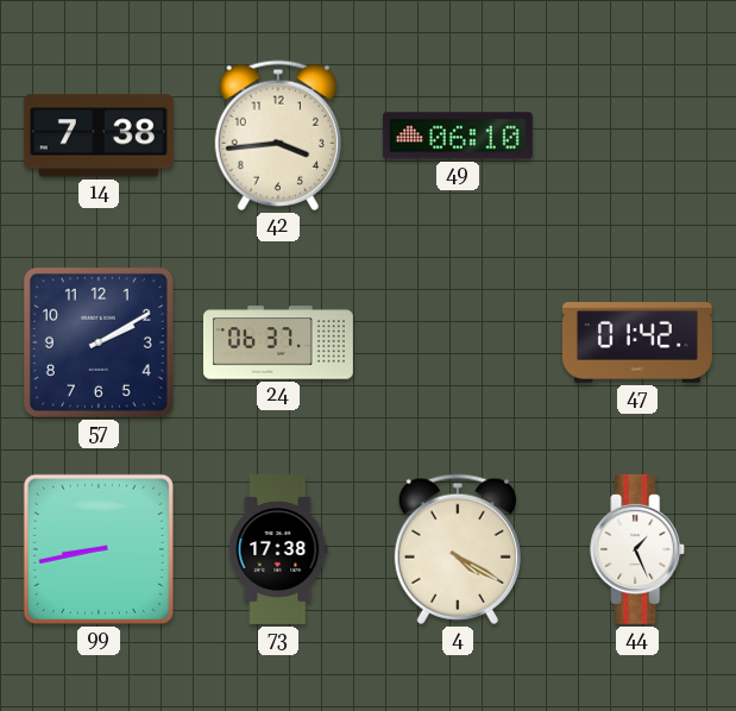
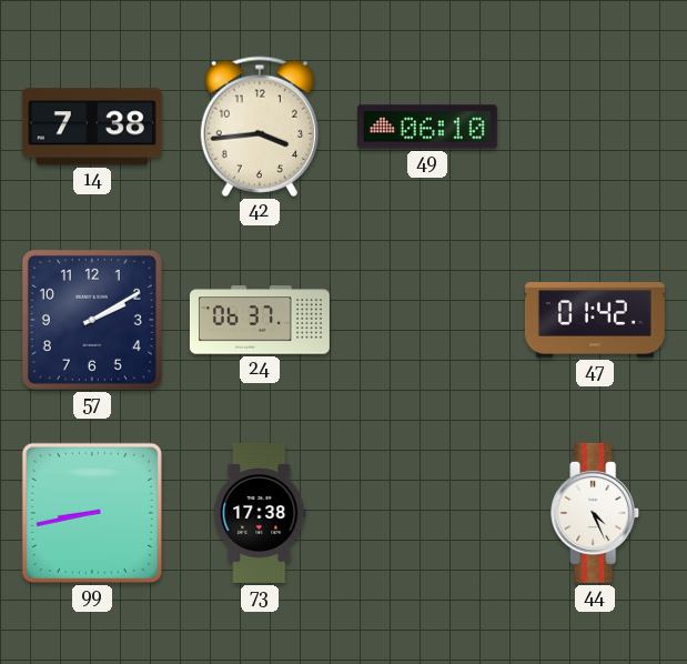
4: 4:20 -> none
44: 1:26 -> 4:26
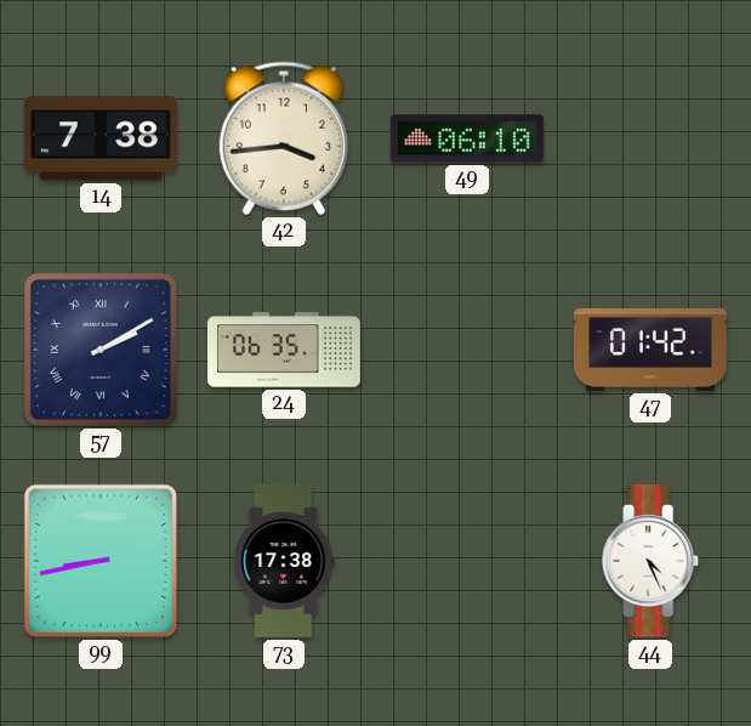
57 numerals: Arabic -> Roman
24: 06:37 -> 06:35
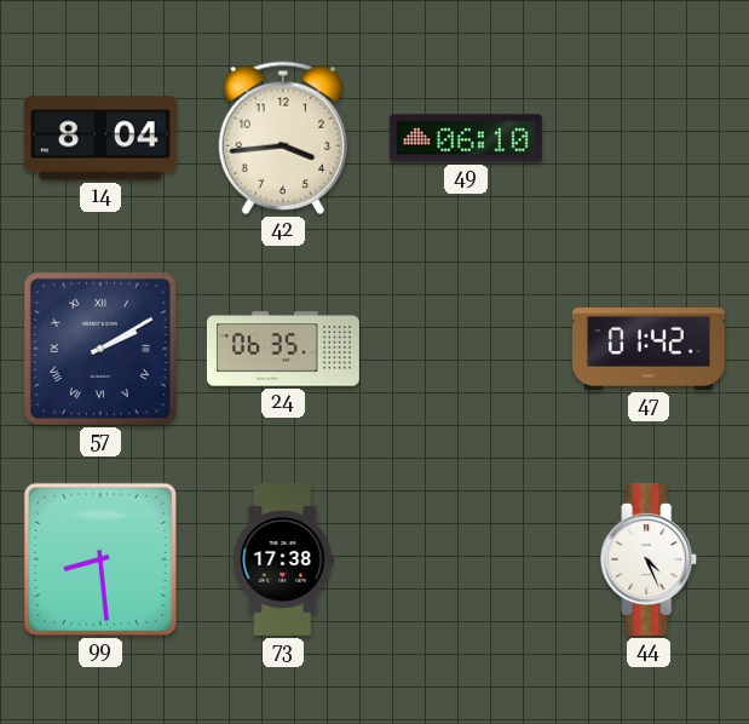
14: 7:38 -> 8:04
99: 8:43 -> 8:29
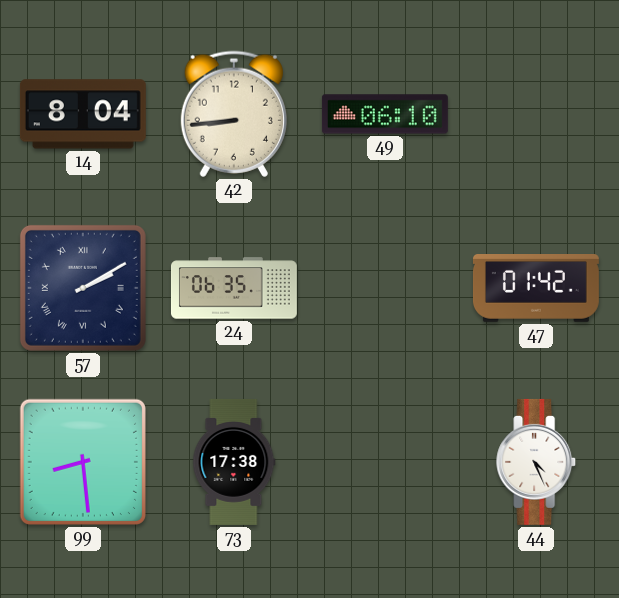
42: 3:44 -> 8:44
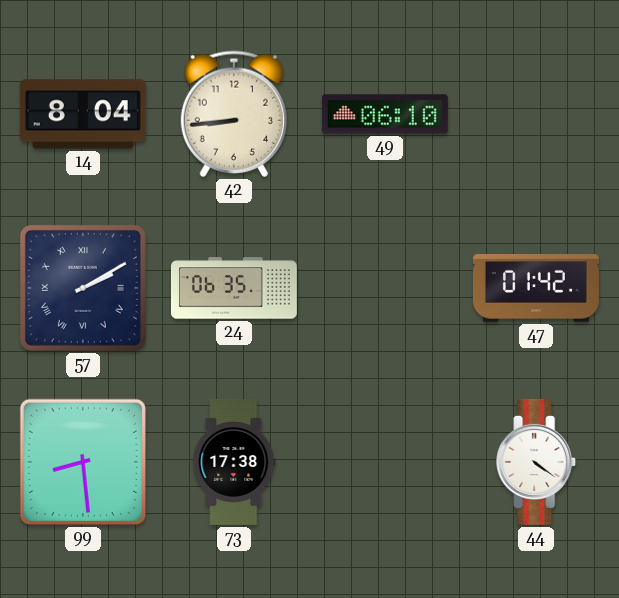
44: 4:26 -> 4:21
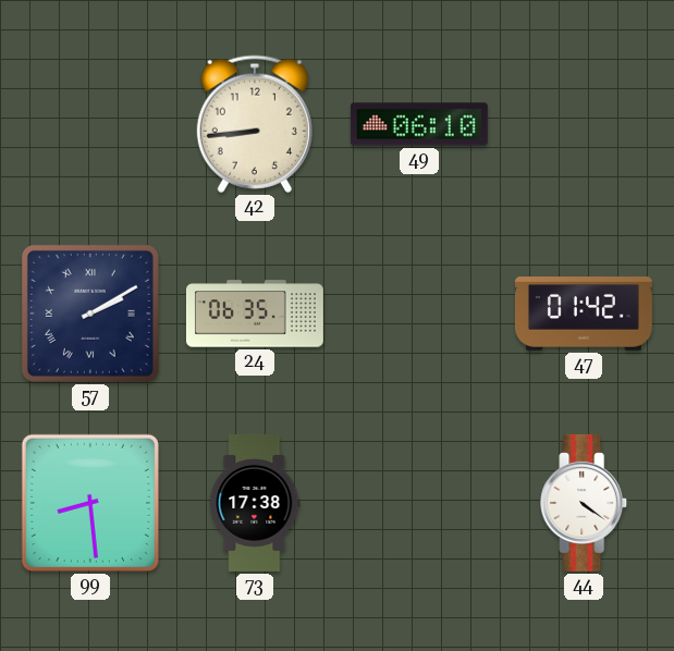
14: 8:04 -> none
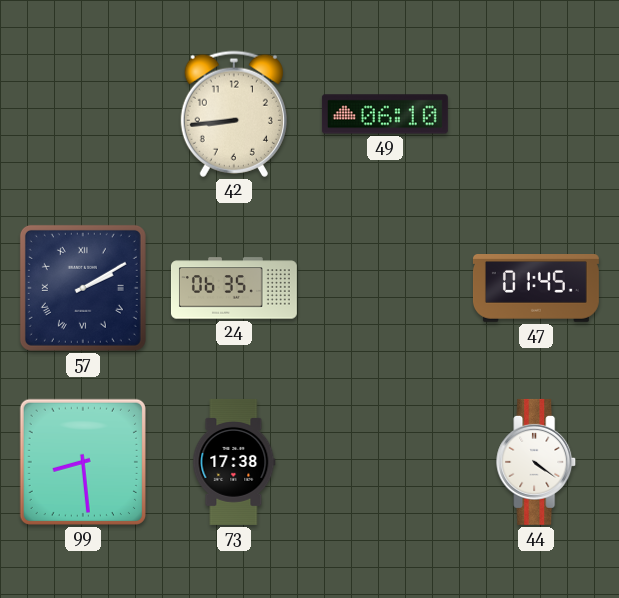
47: 01:42 -> 01:45
